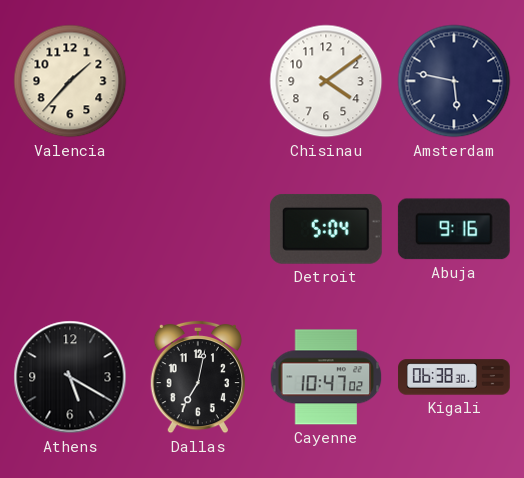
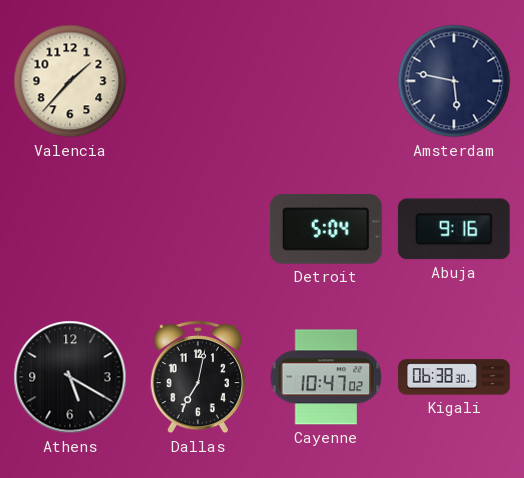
Chisinau: 4:09 -> none
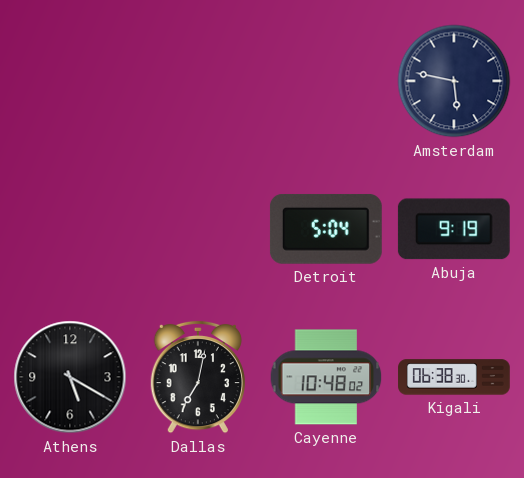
Valencia: 1:37 -> none
Abuja: 9:16 -> 9:19
Cayenne: 10:47 -> 10:48
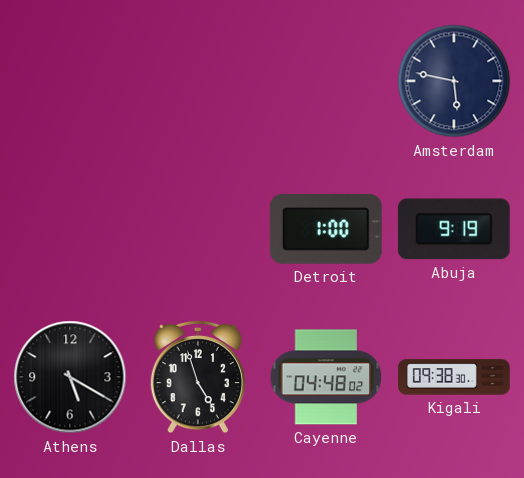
Detroit: 5:04 -> 1:00
Dallas: 7:02 -> 4:57
Cayenne: 10:48 -> 04:48
Kigali: 06:38 -> 09:38
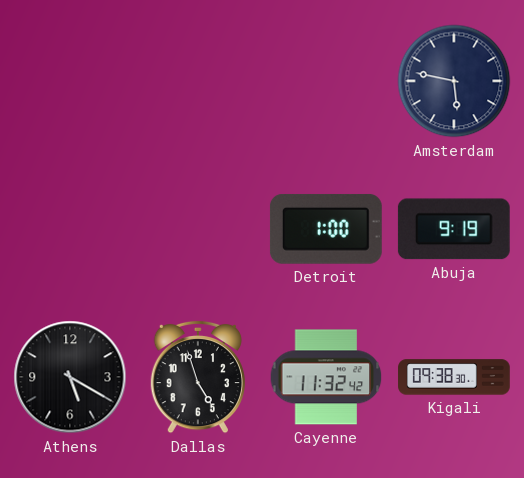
Cayenne: 04:48 -> 11:32
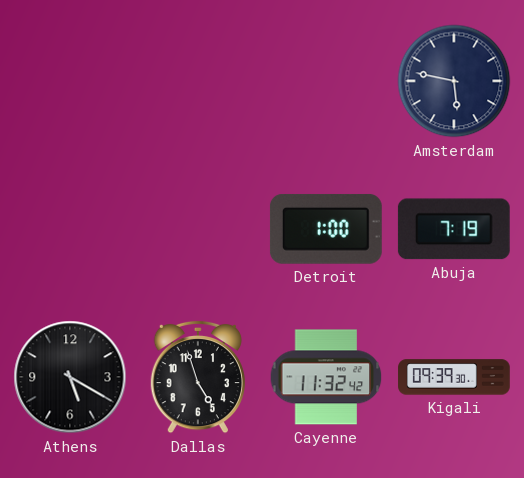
Abuja: 9:19 -> 7:19
Kigali: 09:38 -> 09:39
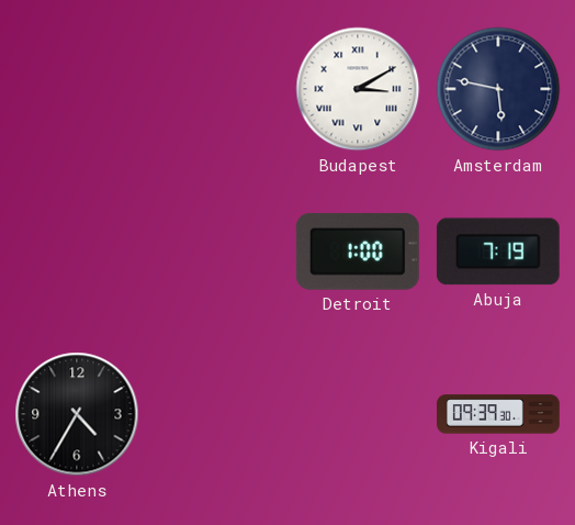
Budapest: none -> 3:10
Athens: 5:20 -> 4:35
Dallas: 4:57 -> none
Cayenne: 11:32 -> none
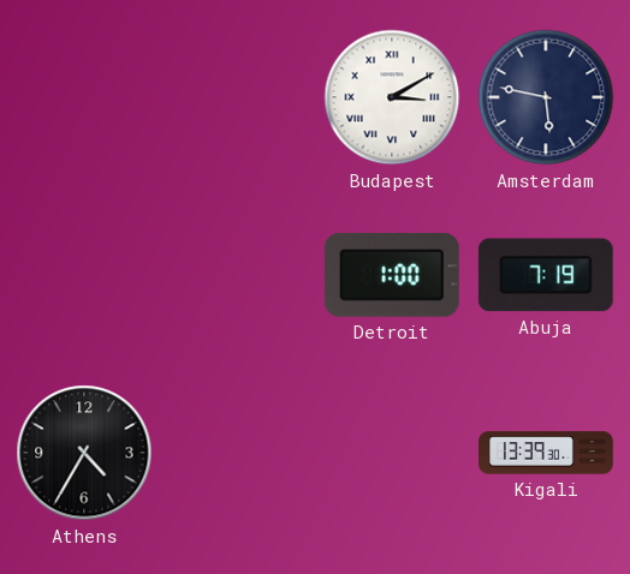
Kigali: 09:39 -> 13:39
